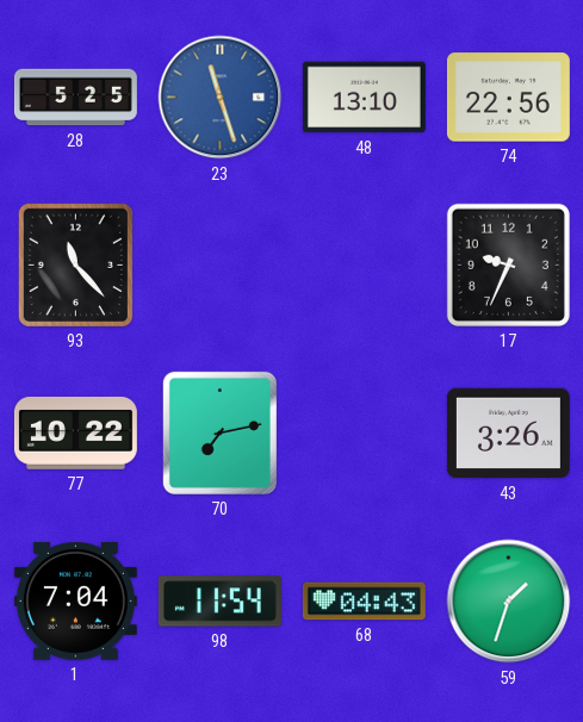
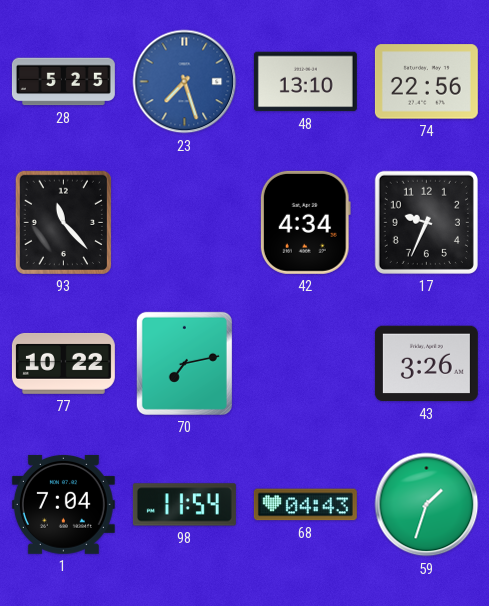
23: 11:27 -> 7:27
42: none -> 4:34
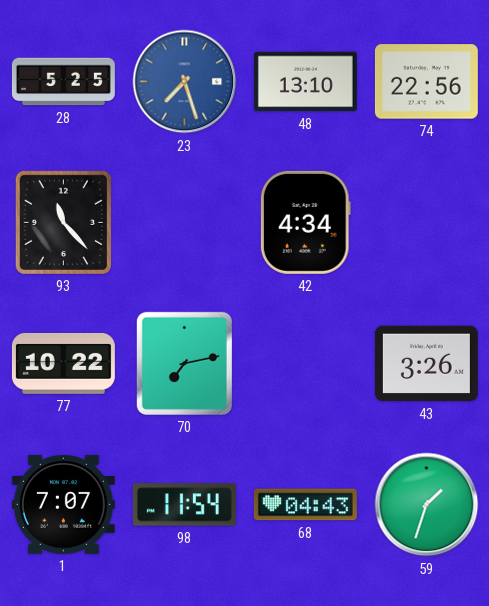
17: 9:34 -> none
1: 7:04 -> 7:07
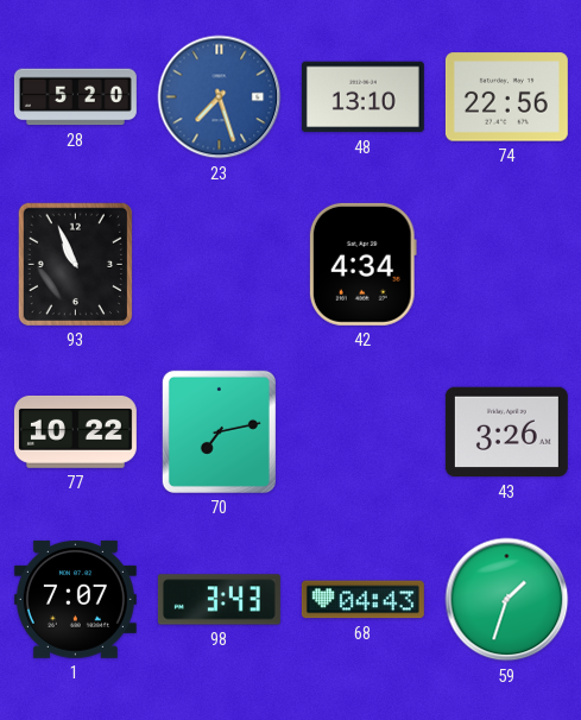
28: 5:25 -> 5:20
93: 11:23 -> 10:56
98: 11:54 -> 3:43
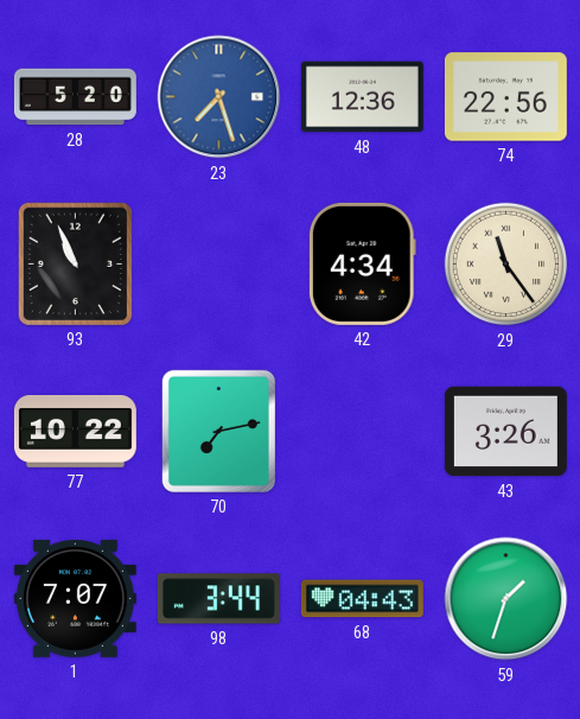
48: 13:10 -> 12:36
29: none -> 11:24
98: 3:43 -> 3:44
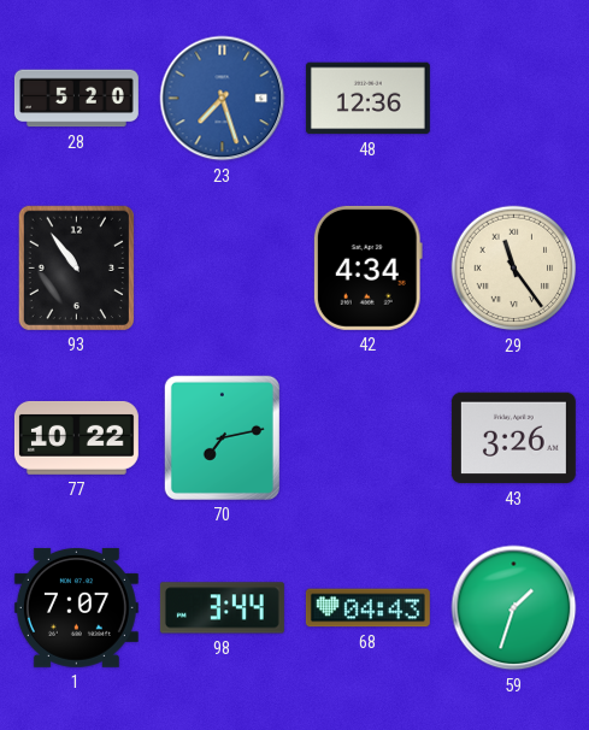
74: 22:56 -> none
93: 10:56 -> 10:54
